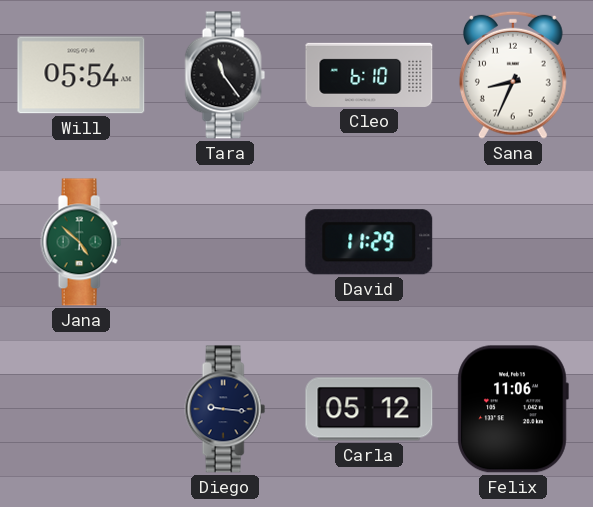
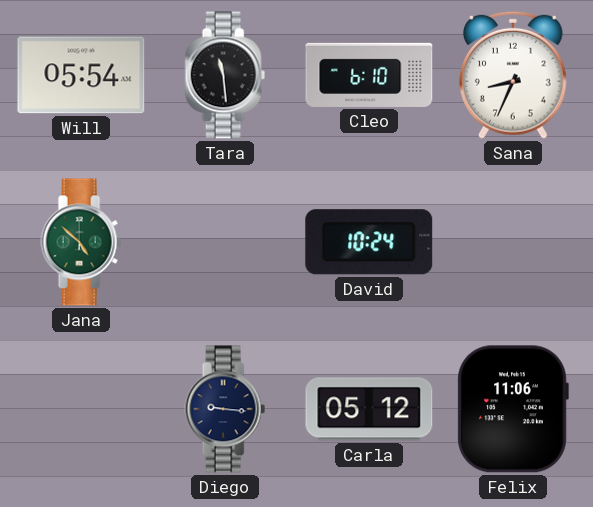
Tara: 11:24 -> 11:29
David: 11:29 -> 10:24
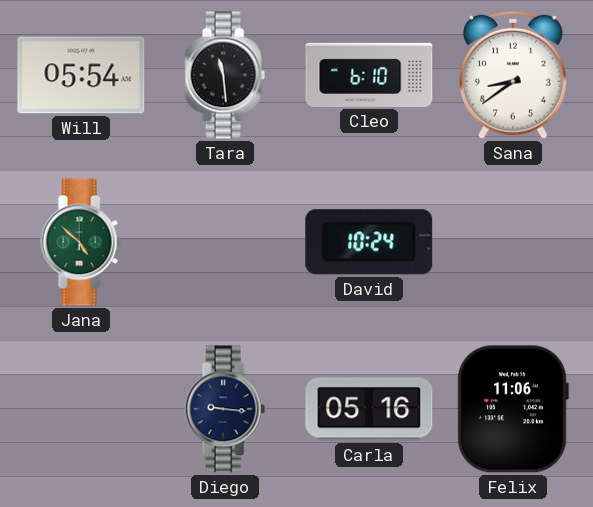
Sana: 8:34 -> 8:39
Carla: 05:12 -> 05:16
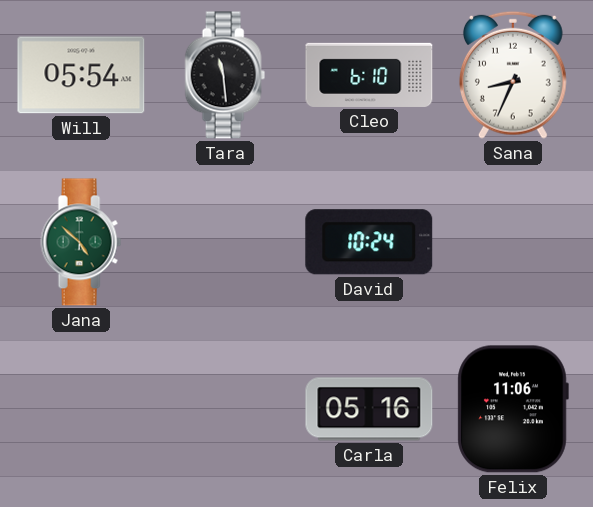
Sana: 8:39 -> 8:34
Diego: 9:16 -> none
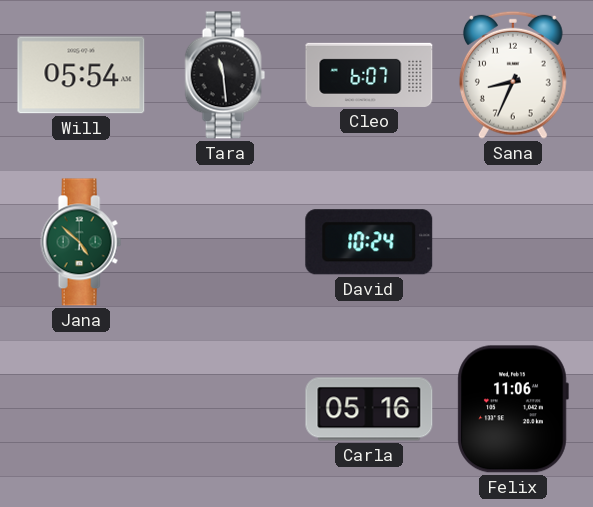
Cleo: 6:10 -> 6:07
